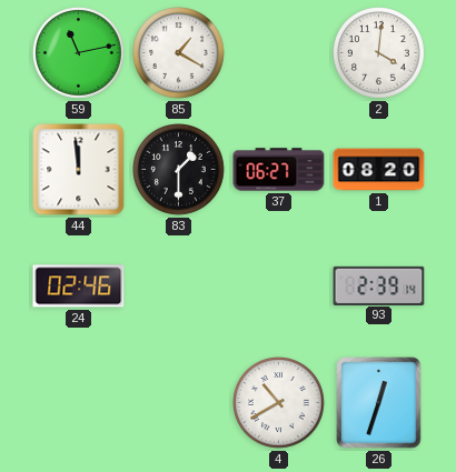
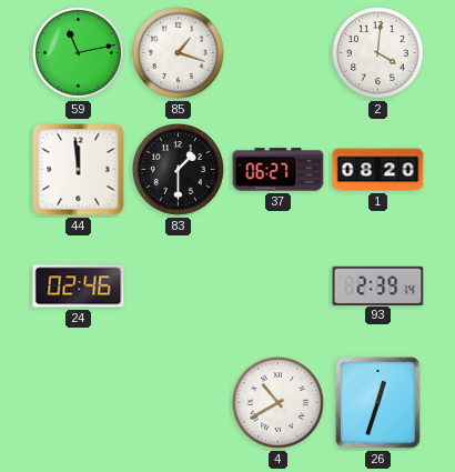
85: 1:20 -> 1:18
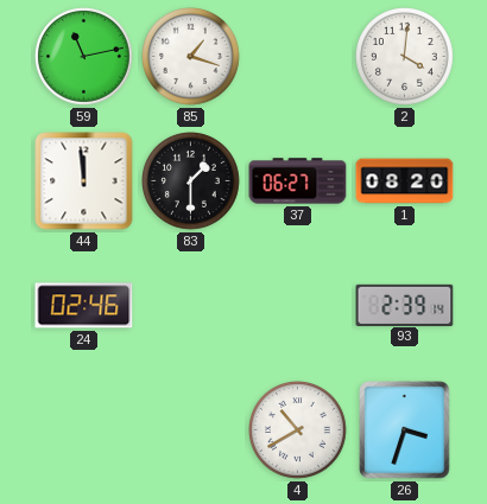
26: 12:33 -> 3:33
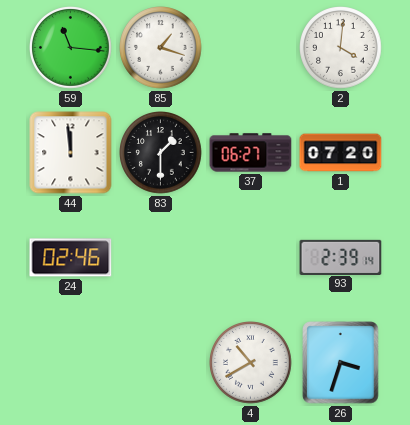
59: 11:13 -> 11:16
1: 08:20 -> 07:20
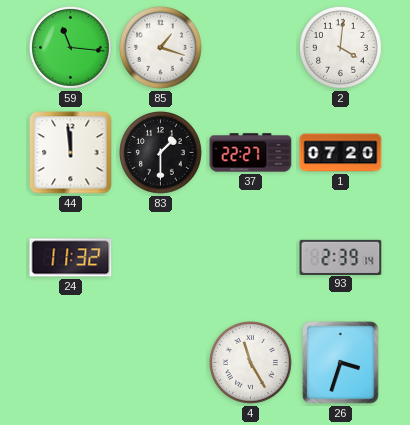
37: 06:27 -> 22:27
24: 02:46 -> 11:32
4: 10:40 -> 11:25
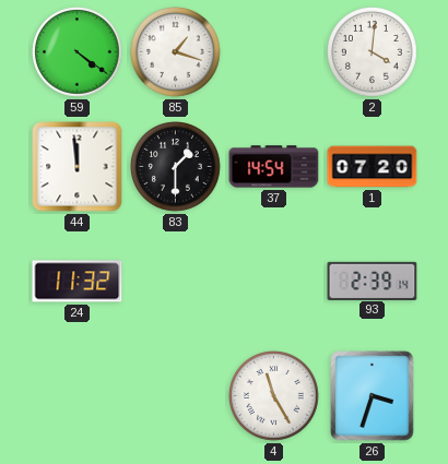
59: 11:16 -> 4:21
37: 22:27 -> 14:54
